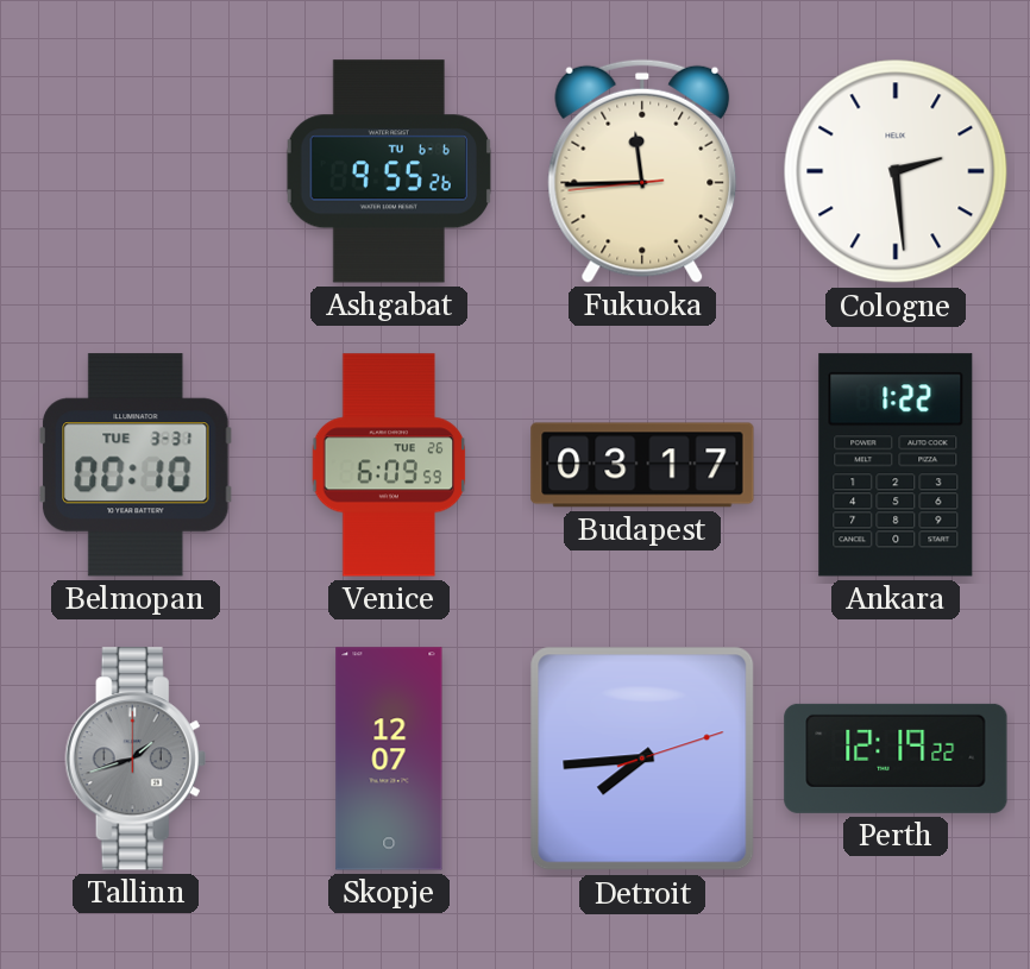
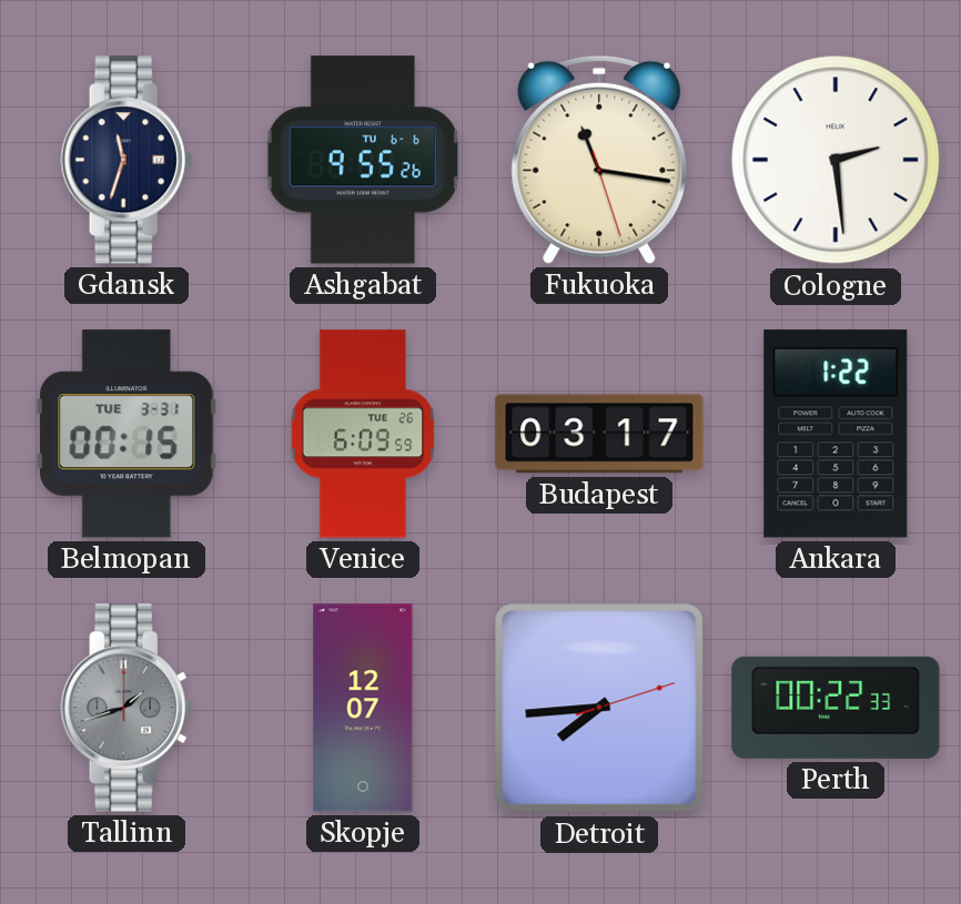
Gdansk: none -> 11:33
Fukuoka: 11:44 -> 11:16
Belmopan: 00:10 -> 00:15
Perth: 12:19 -> 00:22
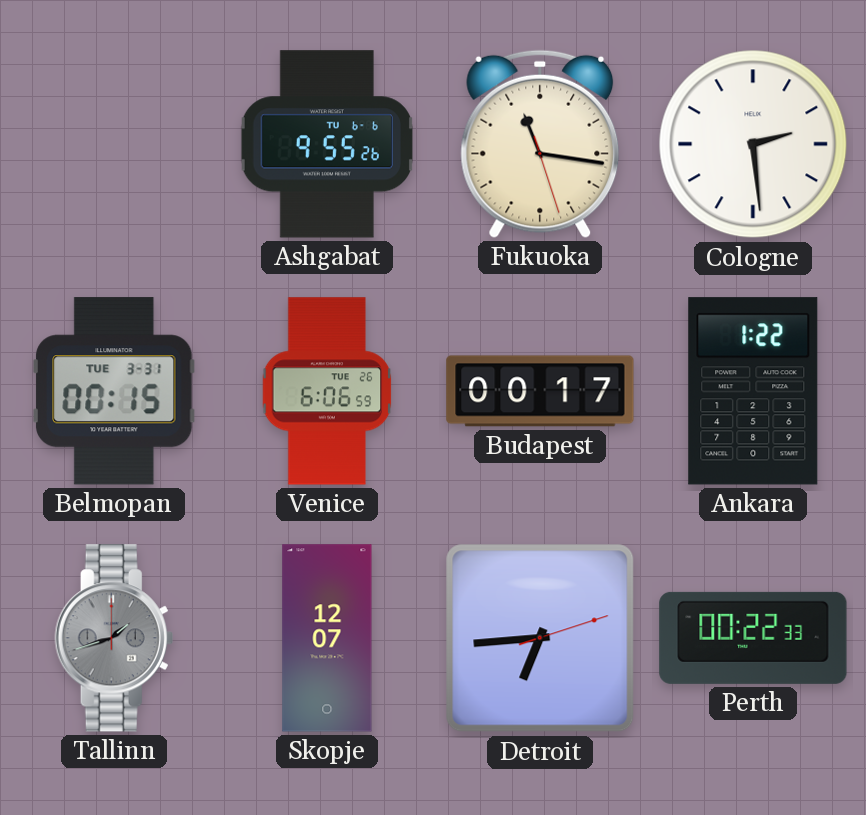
Gdansk: 11:33 -> none
Venice: 6:09 -> 6:06
Budapest: 03:17 -> 00:17
Detroit: 7:44 -> 6:44
